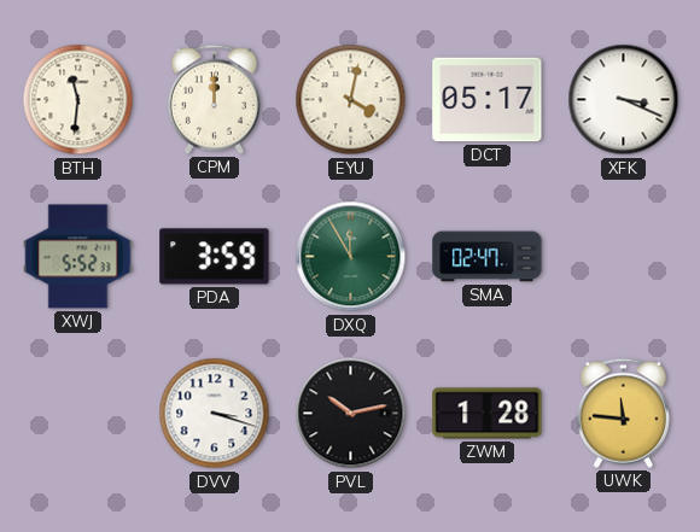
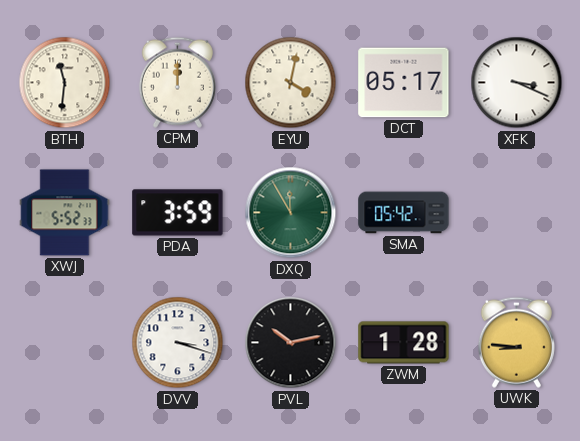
SMA: 02:47 -> 05:42
UWK: 11:46 -> 8:46
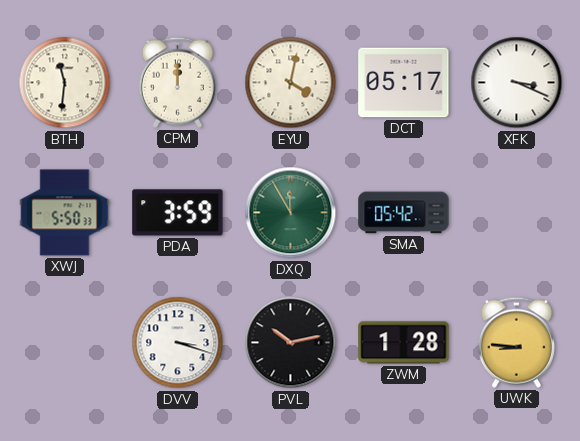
XWJ: 5:52 -> 5:50
